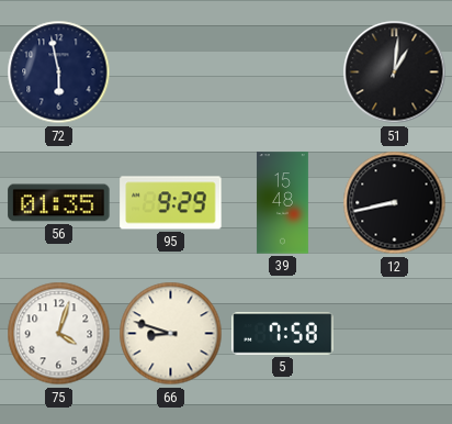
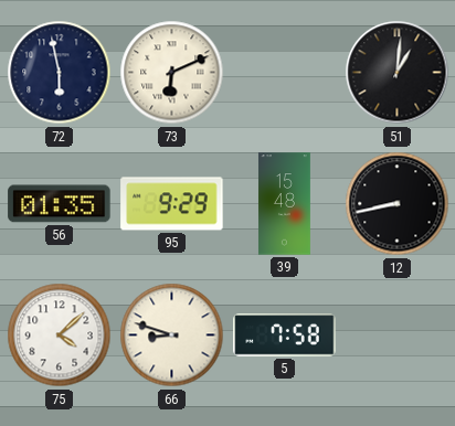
73: none -> 6:11
75: 4:03 -> 4:08
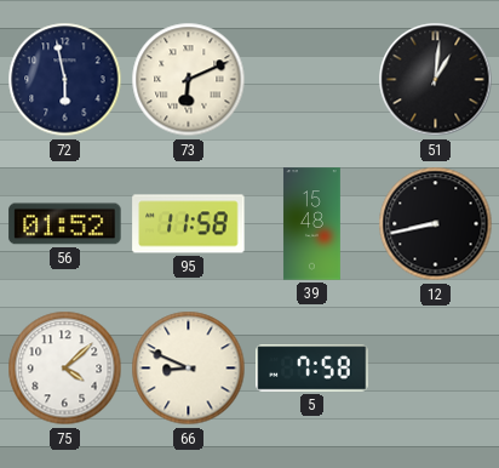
56: 01:35 -> 01:52
95: 9:29 -> 11:58
66: 8:48 -> 8:49
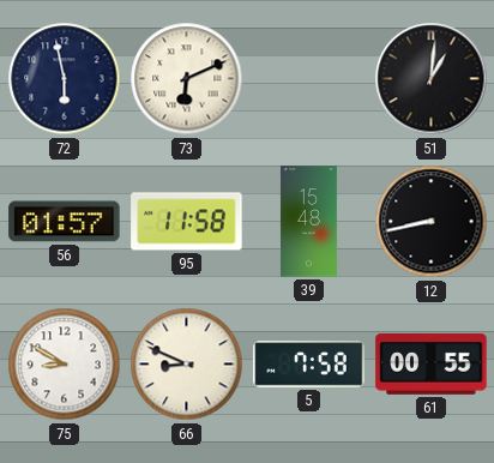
56: 01:52 -> 01:57
75: 4:08 -> 8:50
61: none -> 00:55
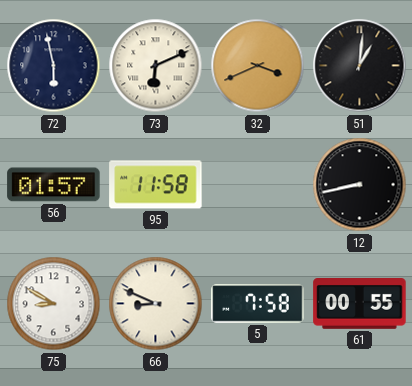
32: none -> 3:41
39: 15:48 -> none
